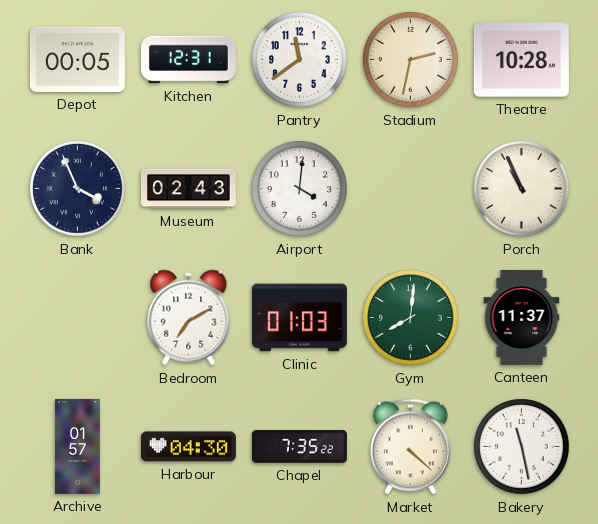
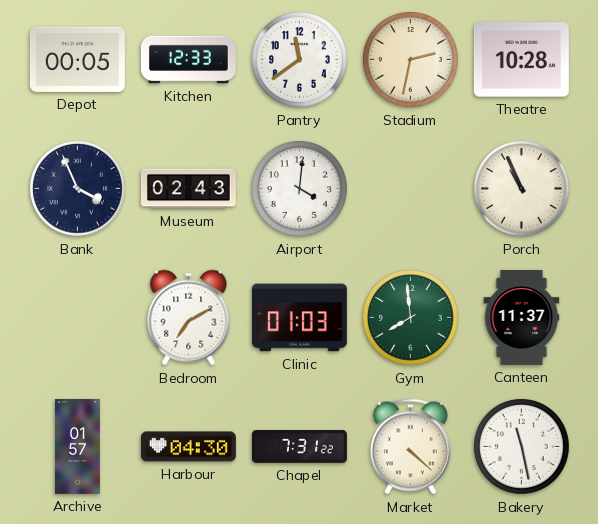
Kitchen: 12:31 -> 12:33
Gym: 8:01 -> 7:59
Chapel: 7:35 -> 7:31
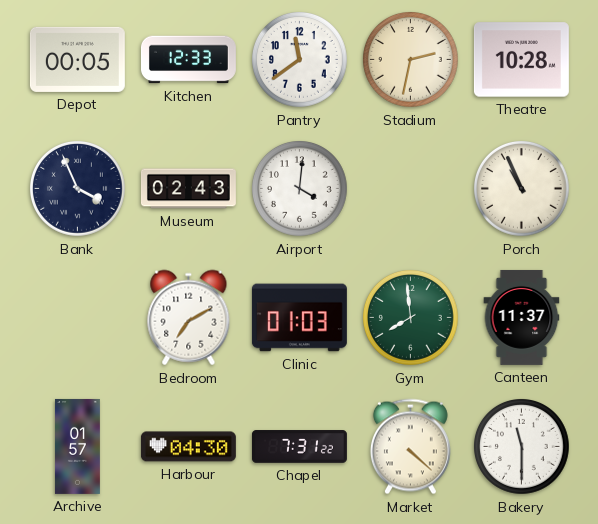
Bakery: 11:28 -> 11:30
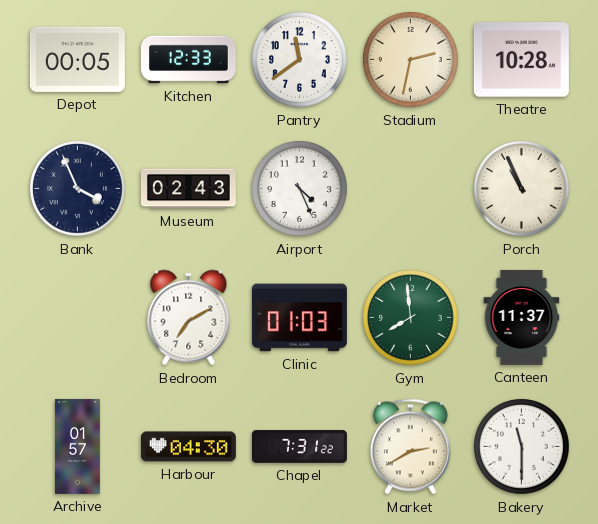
Airport: 4:01 -> 4:26
Market: 4:22 -> 2:40
